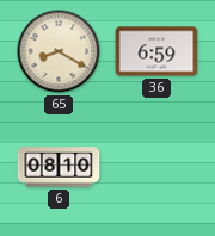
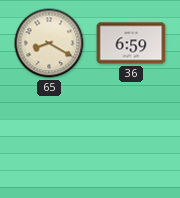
6: 08:10 -> none
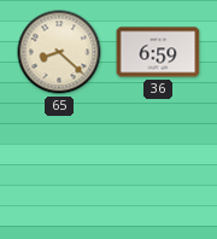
65: 8:20 -> 8:22
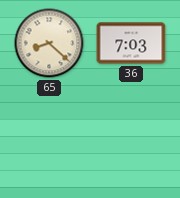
36: 6:59 -> 7:03
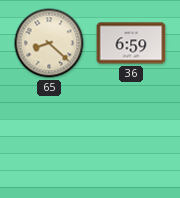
36: 7:03 -> 6:59
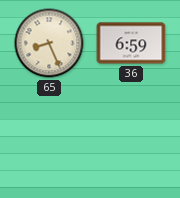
65: 8:22 -> 8:26
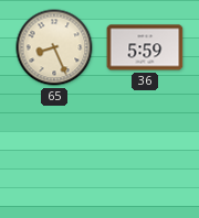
36: 6:59 -> 5:59
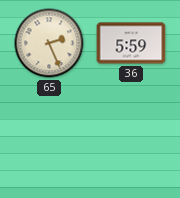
65: 8:26 -> 2:26
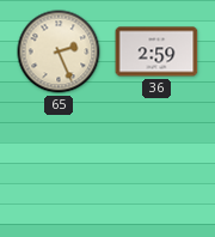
36: 5:59 -> 2:59
